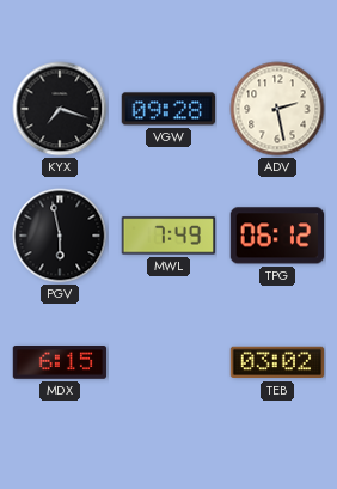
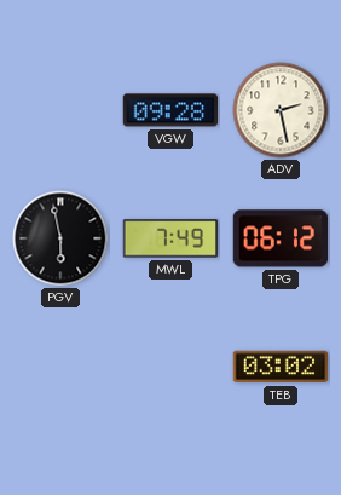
KYX: 7:18 -> none
MDX: 6:15 -> none
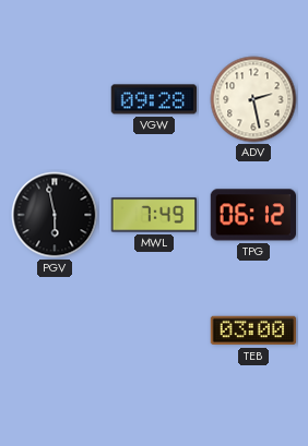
TEB: 03:02 -> 03:00
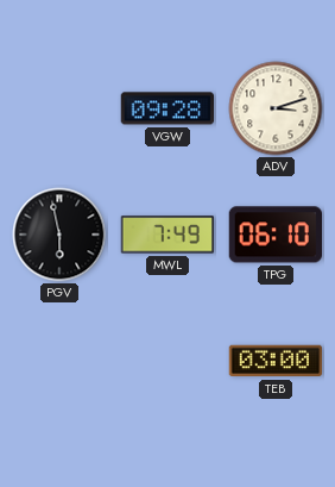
ADV: 2:28 -> 3:12
TPG: 06:12 -> 06:10
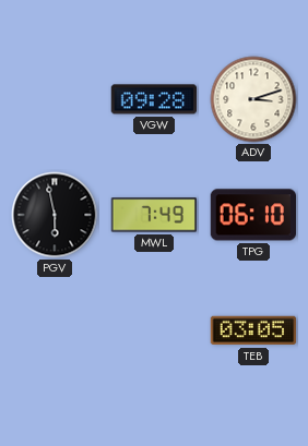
TEB: 03:00 -> 03:05
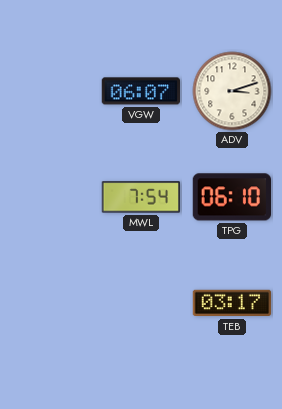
VGW: 09:28 -> 06:07
PGV: 5:58 -> none
MWL: 7:49 -> 7:54
TEB: 03:05 -> 03:17
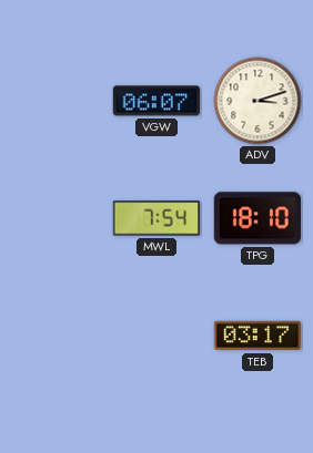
TPG: 06:10 -> 18:10
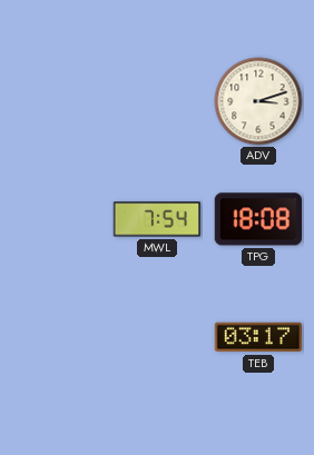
VGW: 06:07 -> none
TPG: 18:10 -> 18:08
